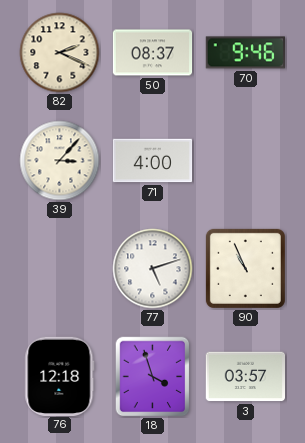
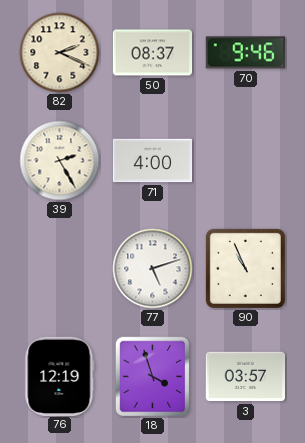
39: 3:07 -> 2:25
76: 12:18 -> 12:19
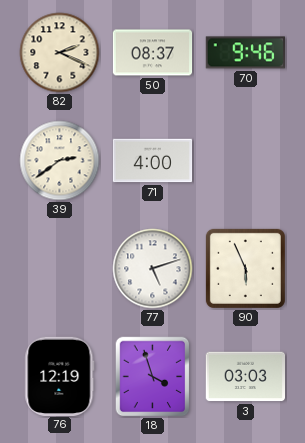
39: 2:25 -> 2:39
90: 10:56 -> 5:56
3: 03:57 -> 03:03
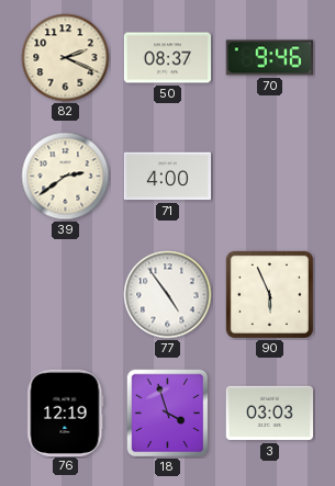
77: 5:12 -> 4:54
